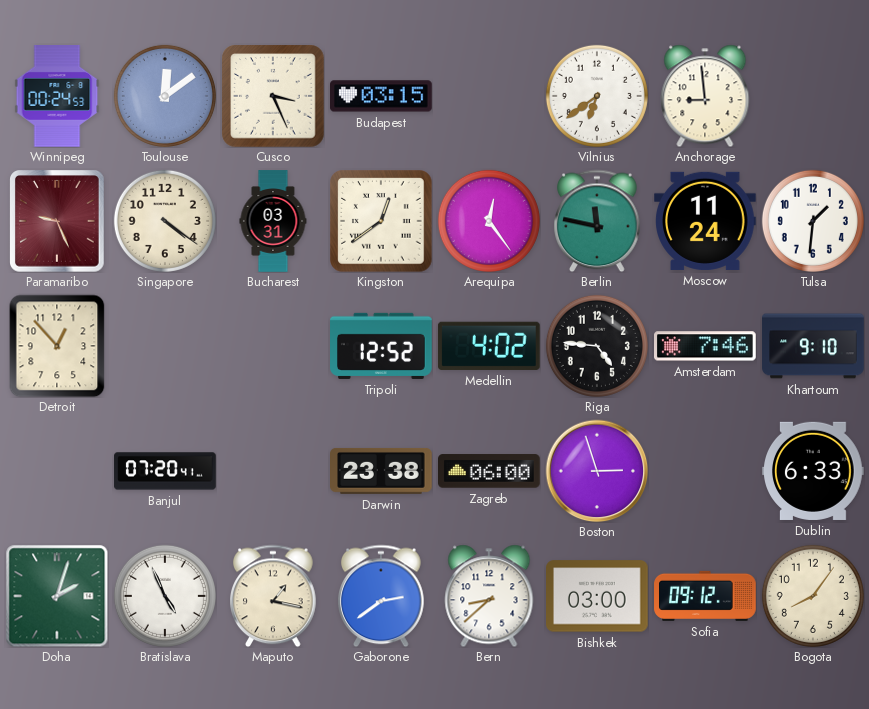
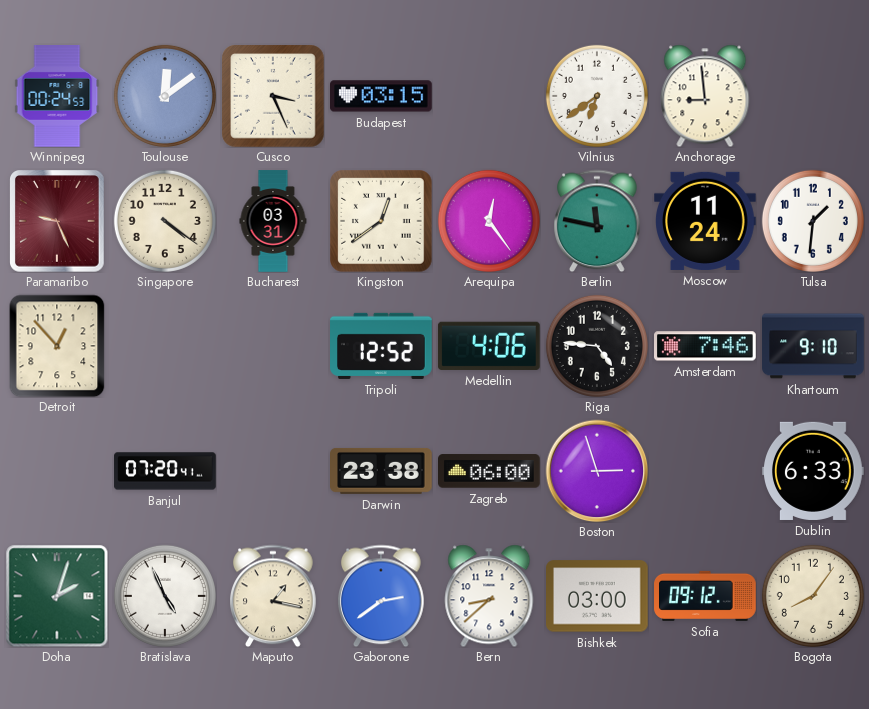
Medellin: 4:02 -> 4:06
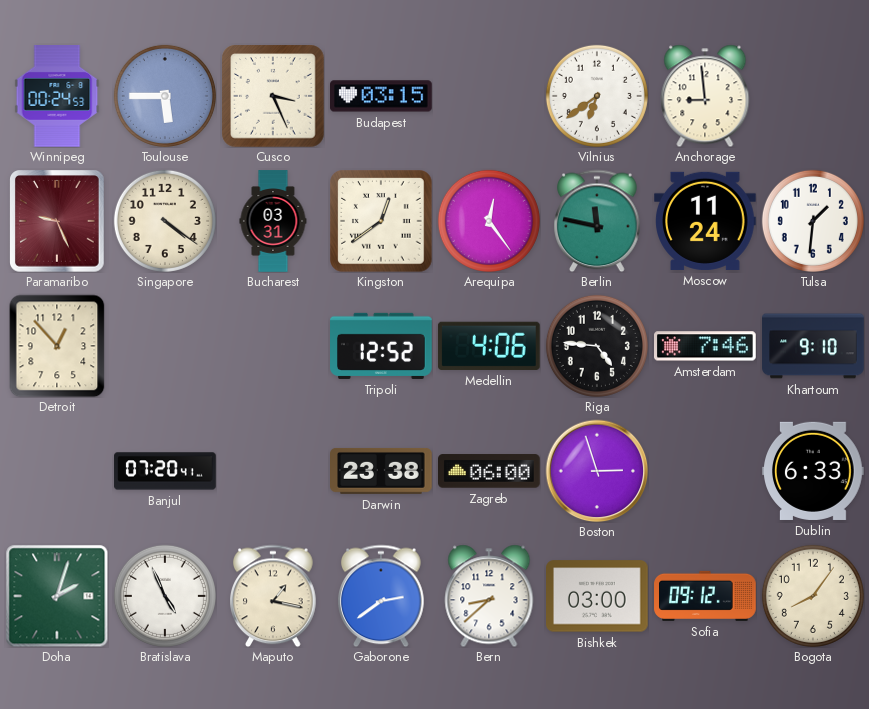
Toulouse: 12:09 -> 5:45
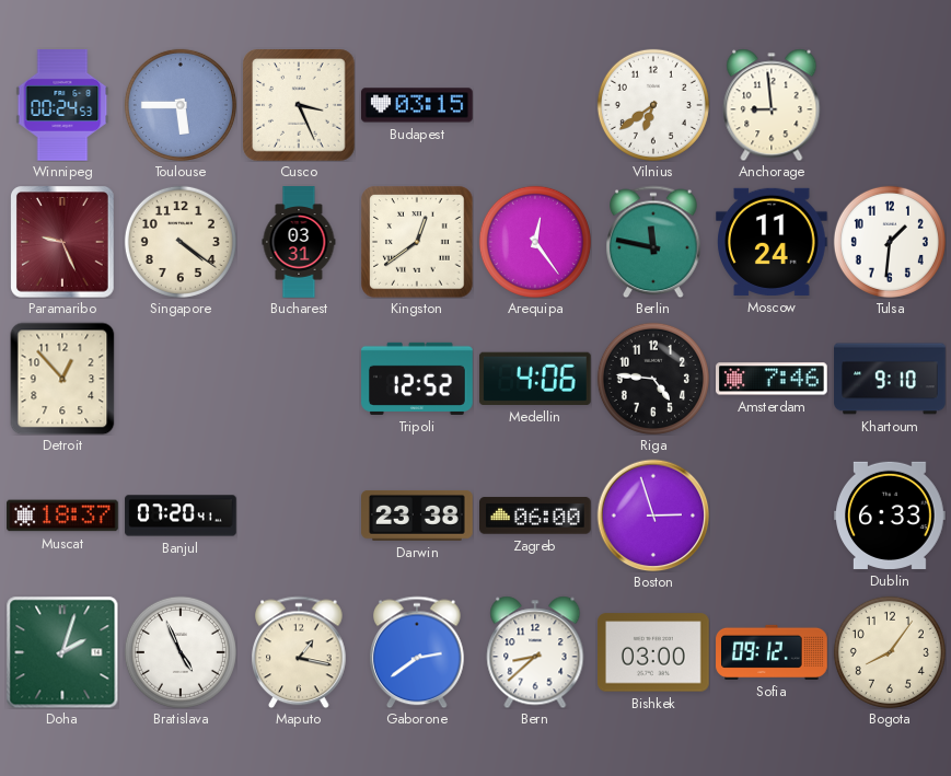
Muscat: none -> 18:37
